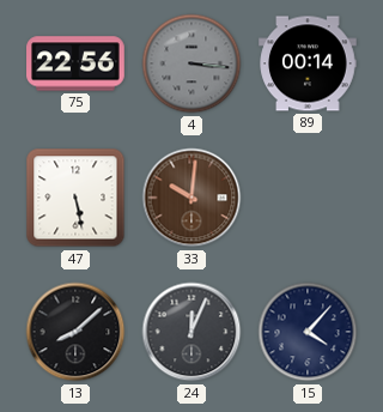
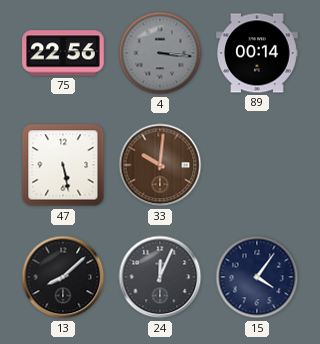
15: 4:07 -> 4:06
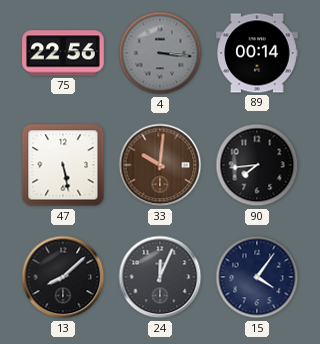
90: none -> 7:44
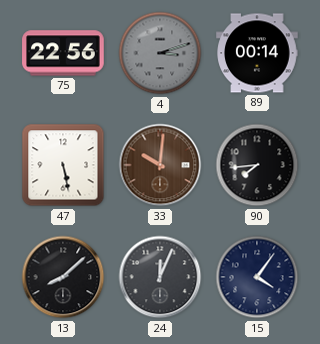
4: 3:16 -> 3:12
